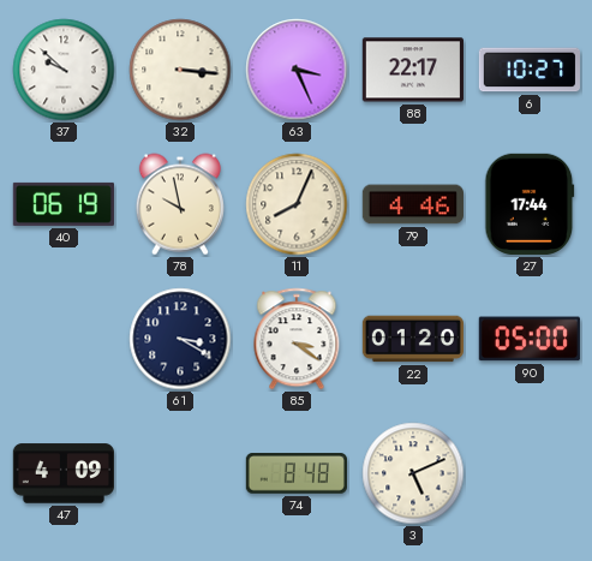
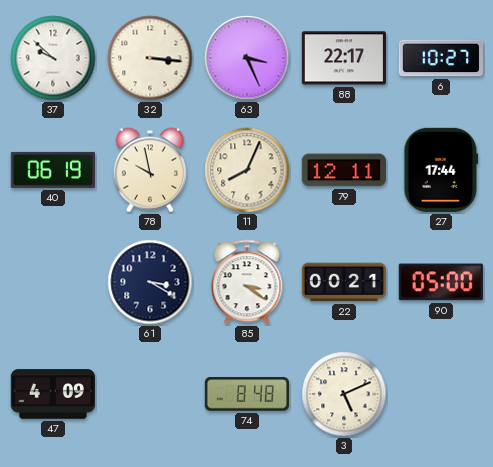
79: 4:46 -> 12:11
22: 01:20 -> 00:21
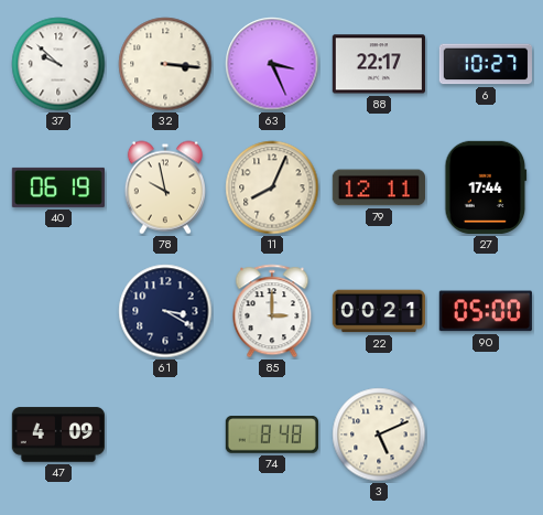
85: 3:21 -> 3:00
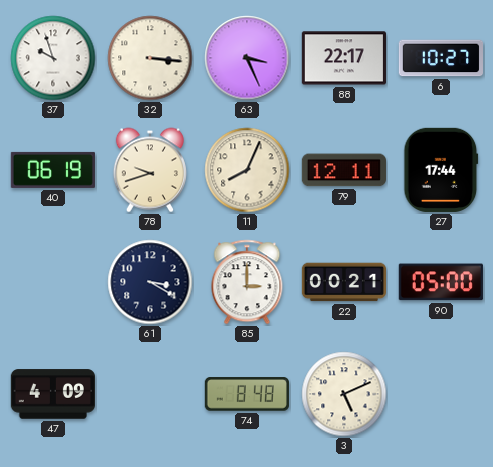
37: 9:52 -> 9:57
78: 9:58 -> 9:42
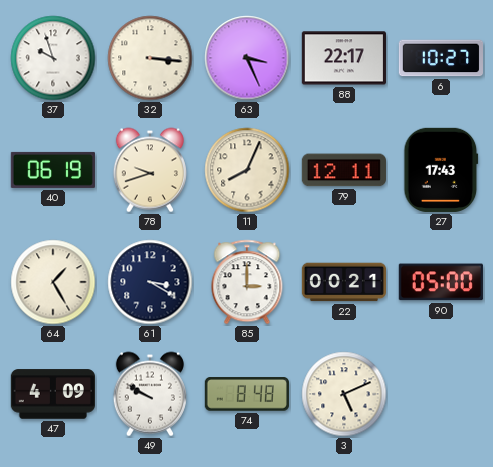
27: 17:44 -> 17:43
64: none -> 1:25
49: none -> 9:50
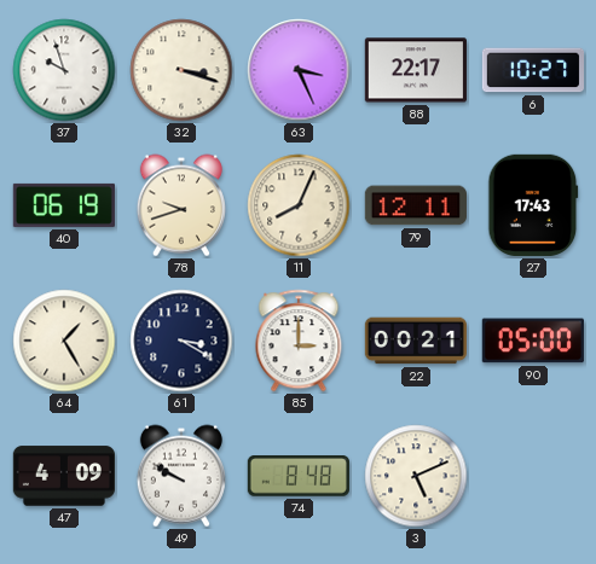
32: 3:16 -> 3:18
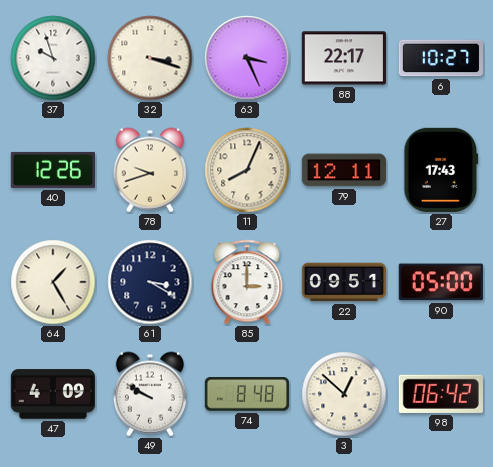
40: 06:19 -> 12:26
22: 00:21 -> 09:51
3: 5:11 -> 12:52
98: none -> 06:42
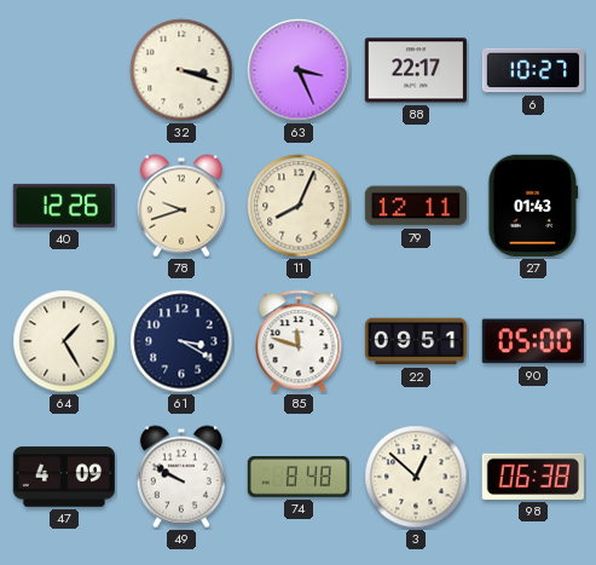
37: 9:57 -> none
27: 17:43 -> 01:43
85: 3:00 -> 11:48
98: 06:42 -> 06:38
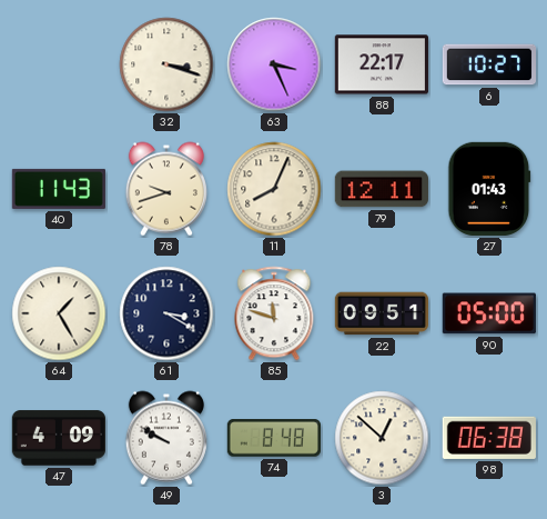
40: 12:26 -> 11:43
